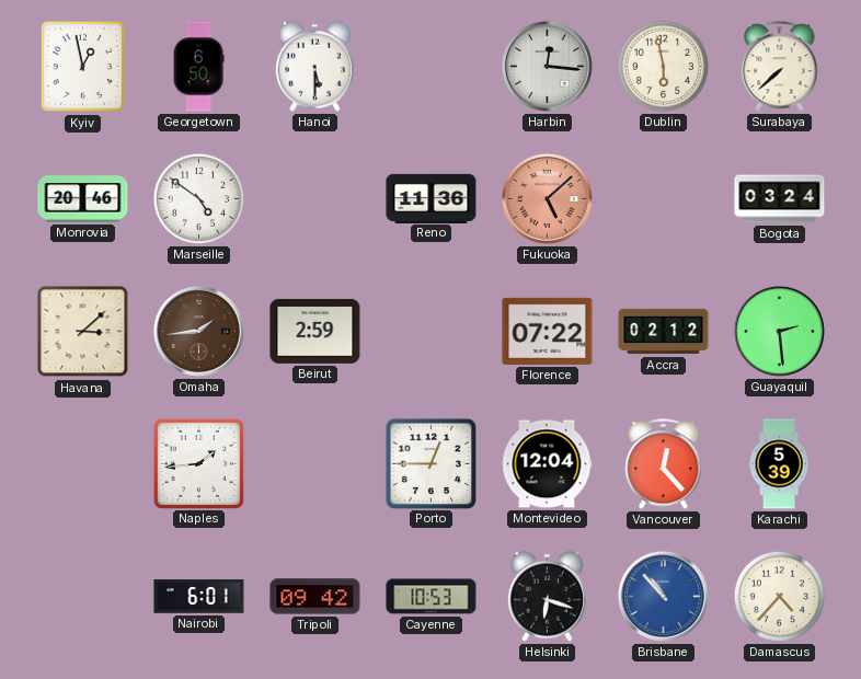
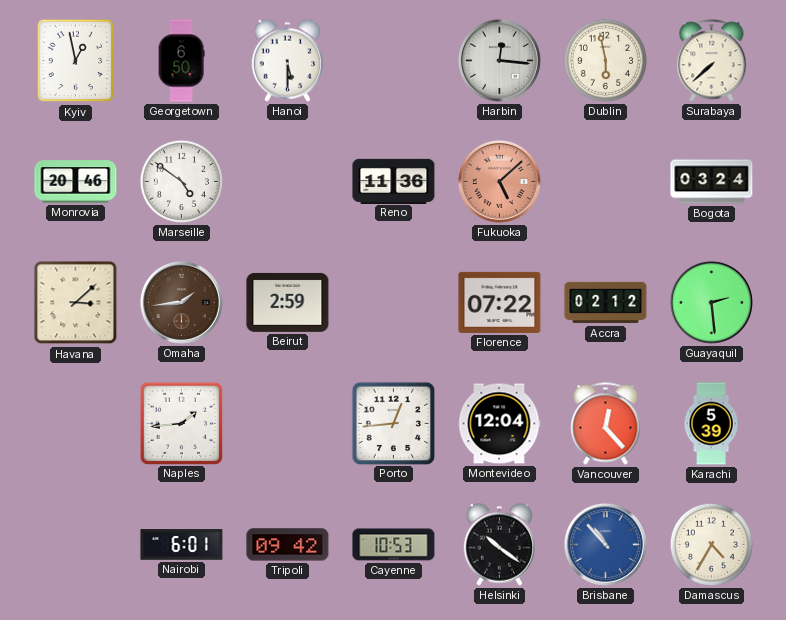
Porto: 12:45 -> 12:44
Helsinki: 6:18 -> 10:21
Damascus: 4:37 -> 4:35
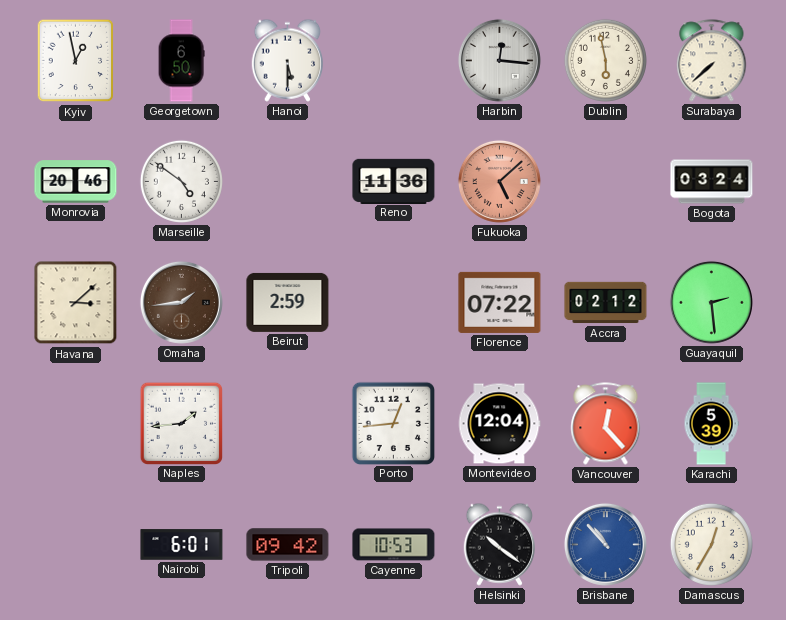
Damascus: 4:35 -> 12:35
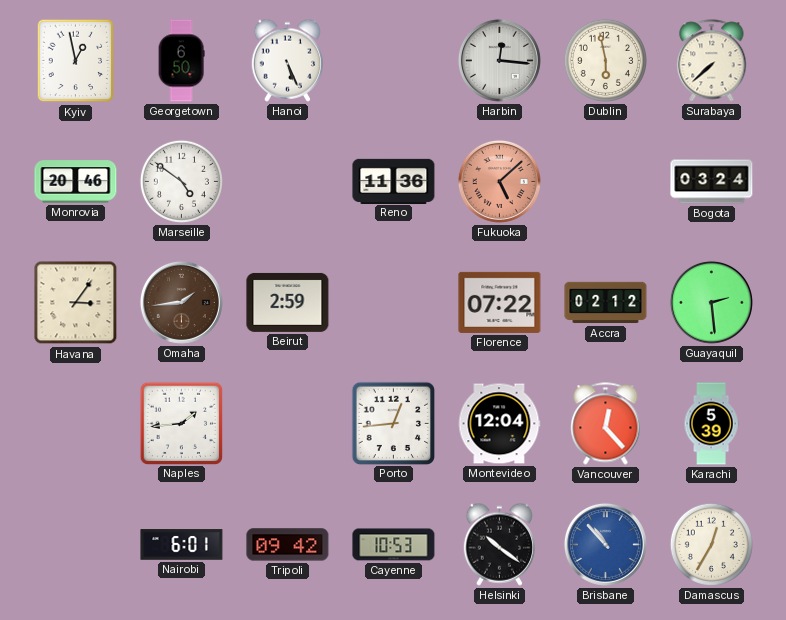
Hanoi: 5:30 -> 5:26
Havana: 3:08 -> 3:06
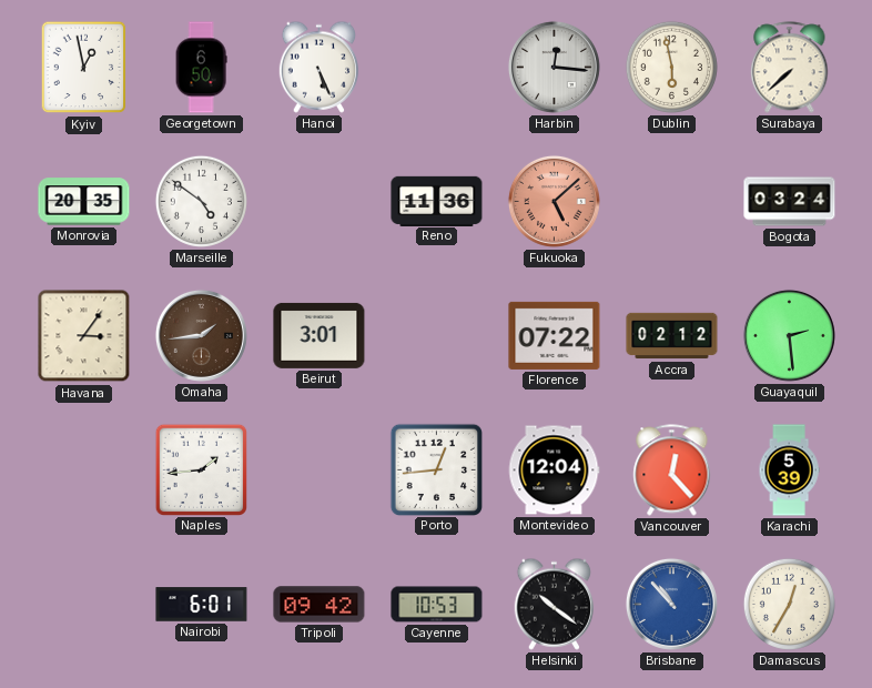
Monrovia: 20:46 -> 20:35
Beirut: 2:59 -> 3:01
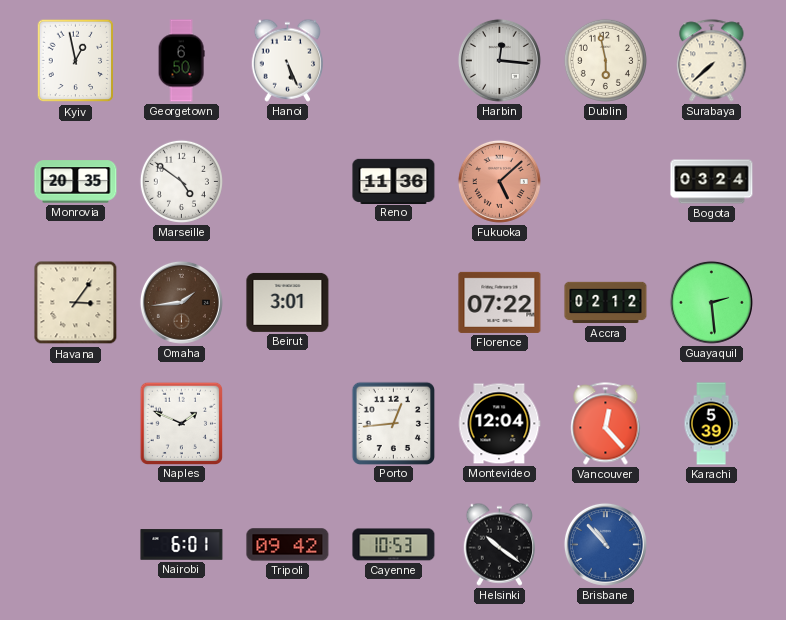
Naples: 1:44 -> 1:49
Damascus: 12:35 -> none
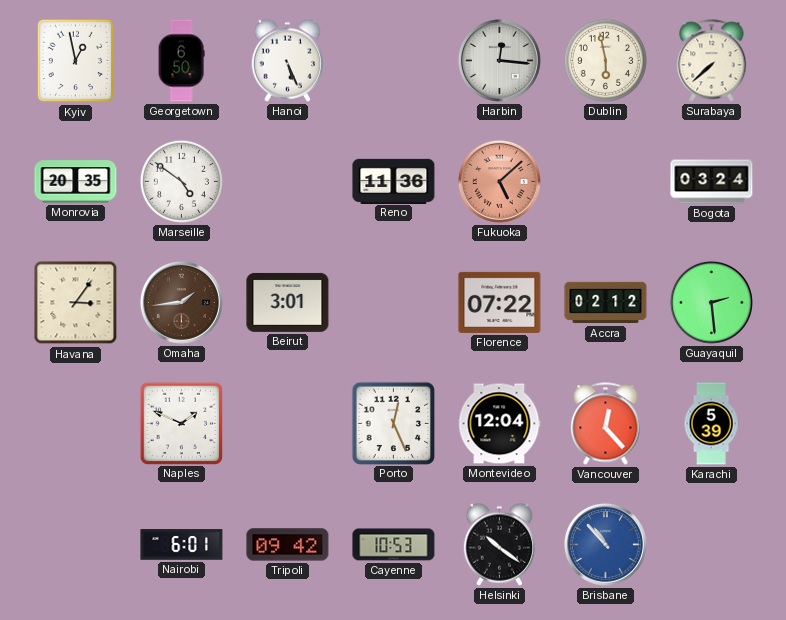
Porto: 12:44 -> 12:26
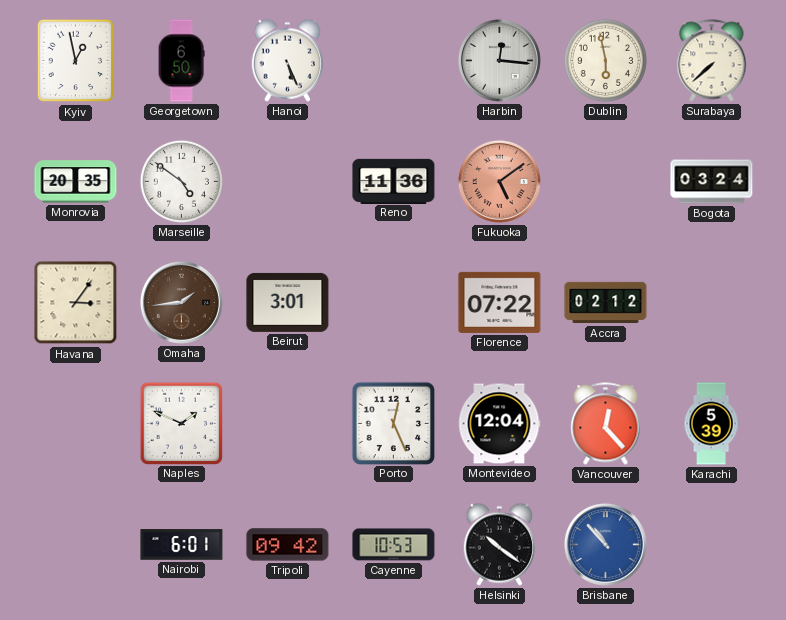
Fukuoka: 5:08 -> 5:09
Guayaquil: 2:29 -> none
